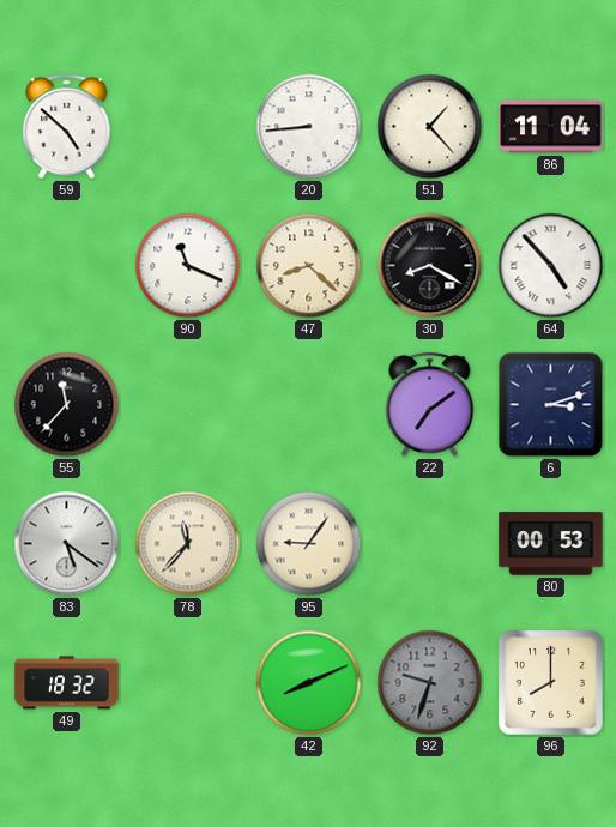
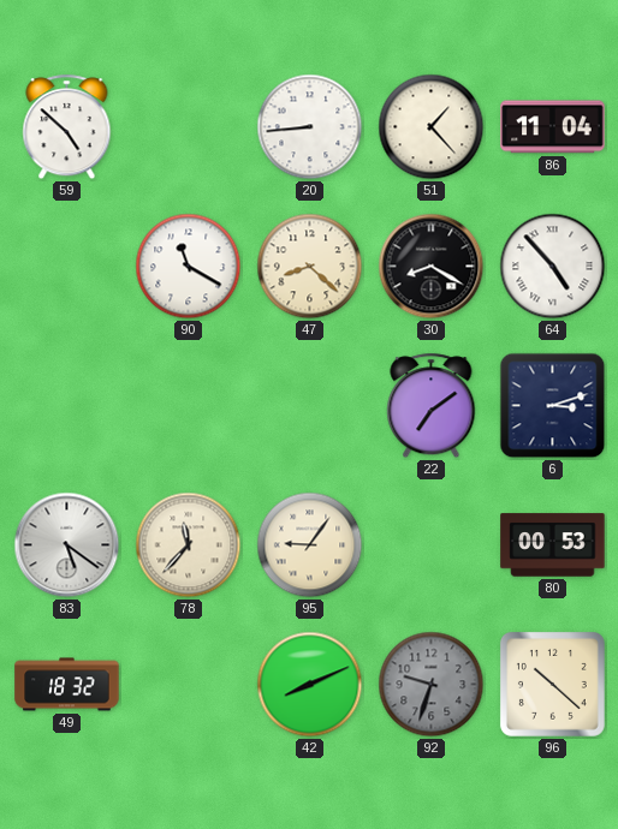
90: 11:19 -> 11:20
55: 11:37 -> none
96: 8:00 -> 10:22
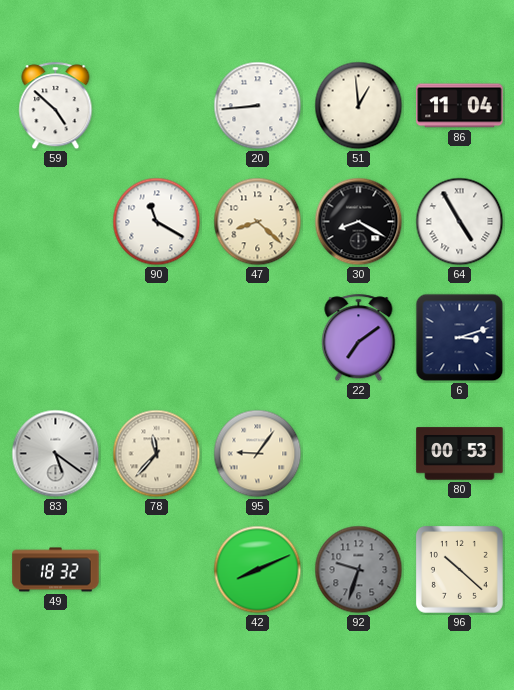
51: 1:23 -> 12:59
64: 4:53 -> 4:55
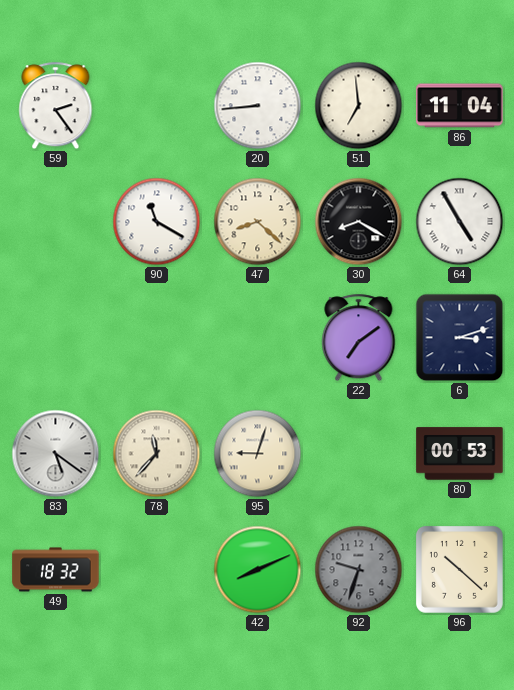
59: 4:52 -> 2:24
51: 12:59 -> 6:59
95: 9:06 -> 9:03
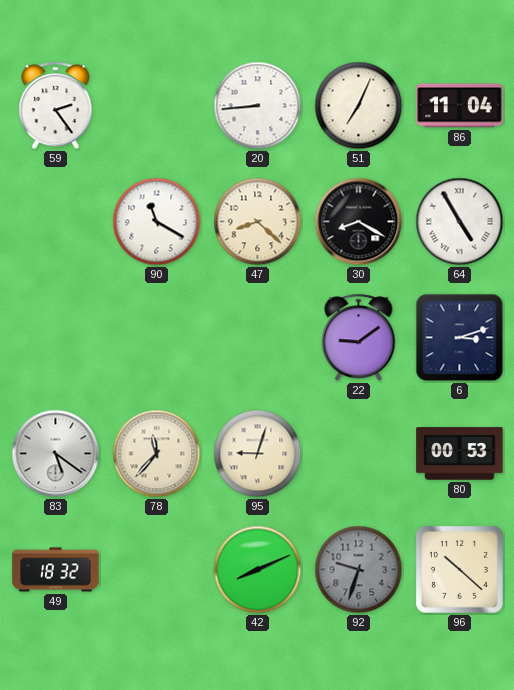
51: 6:59 -> 7:04
22: 7:09 -> 9:09
